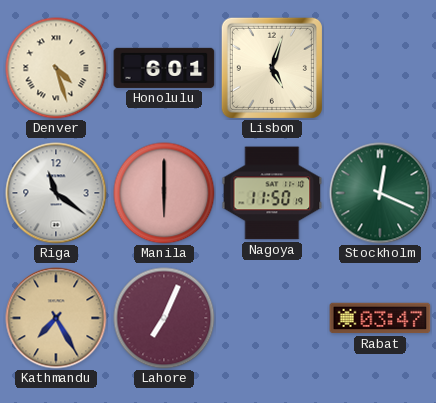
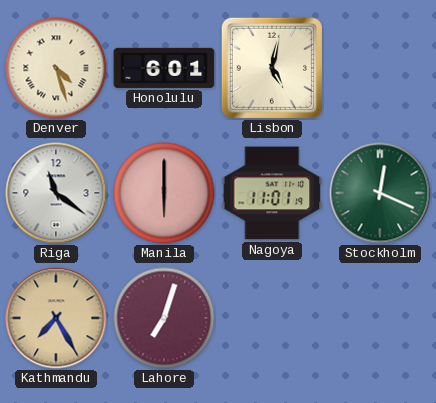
Lisbon: 5:03 -> 5:02
Nagoya: 11:50 -> 11:01
Lahore: 7:04 -> 7:03
Rabat: 03:47 -> none
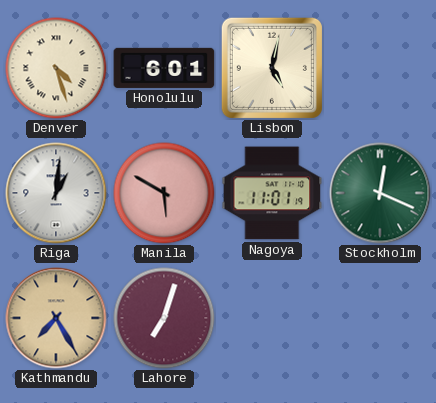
Riga: 11:21 -> 1:01
Manila: 6:00 -> 5:50
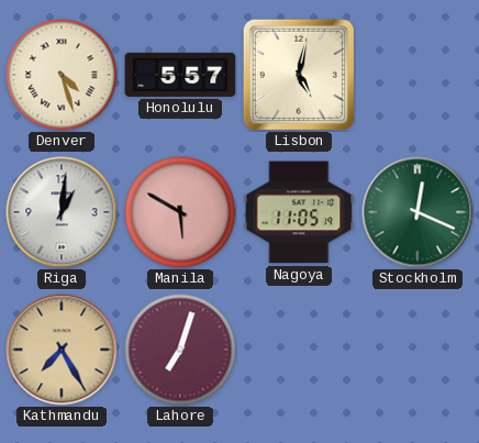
Honolulu: 6:01 -> 5:57
Nagoya: 11:01 -> 11:05
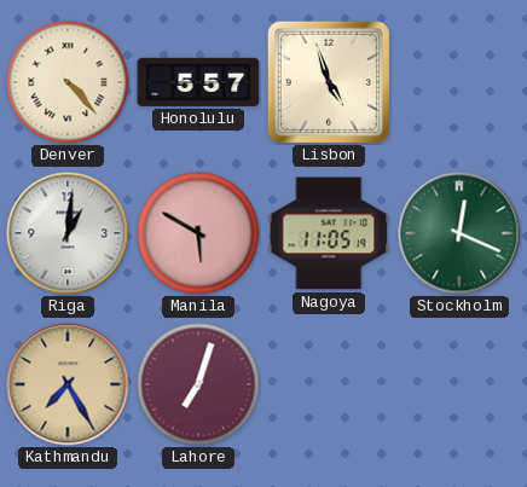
Denver: 4:27 -> 4:23
Lisbon: 5:02 -> 4:57
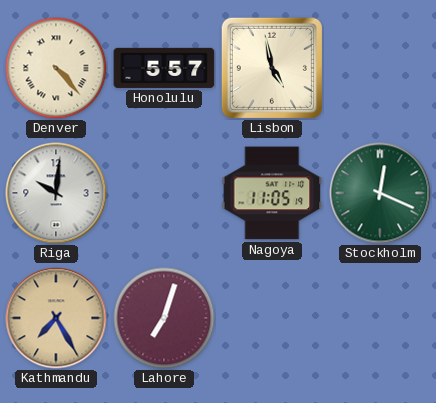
Lisbon: 4:57 -> 4:58
Riga: 1:01 -> 10:01
Manila: 5:50 -> none
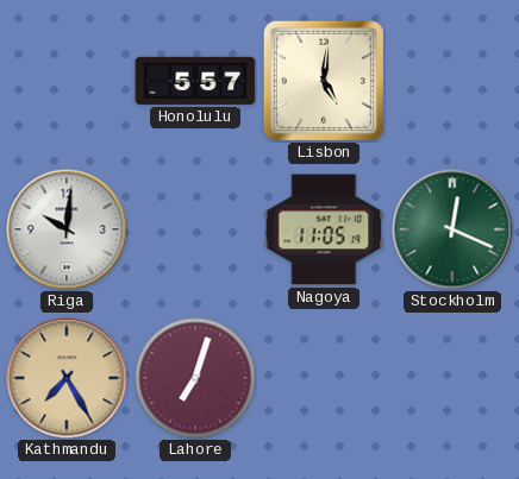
Denver: 4:23 -> none
Lisbon: 4:58 -> 5:01
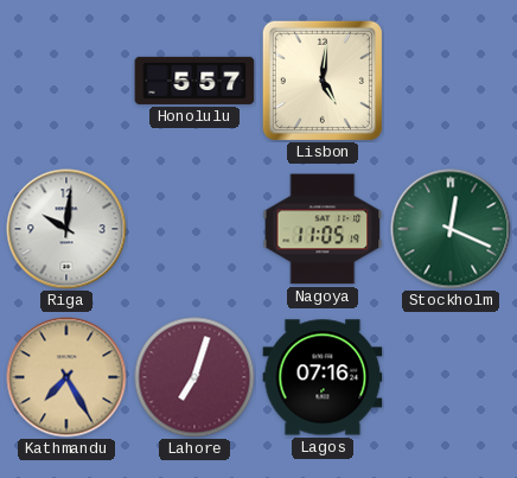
Lagos: none -> 07:16
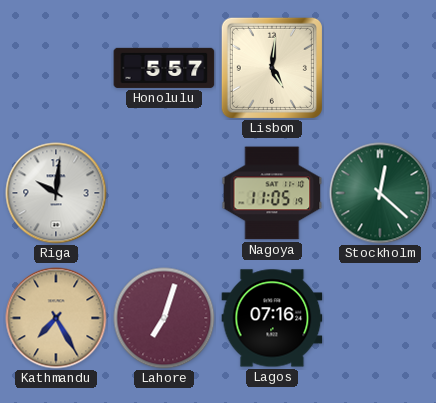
Stockholm: 12:19 -> 12:22
